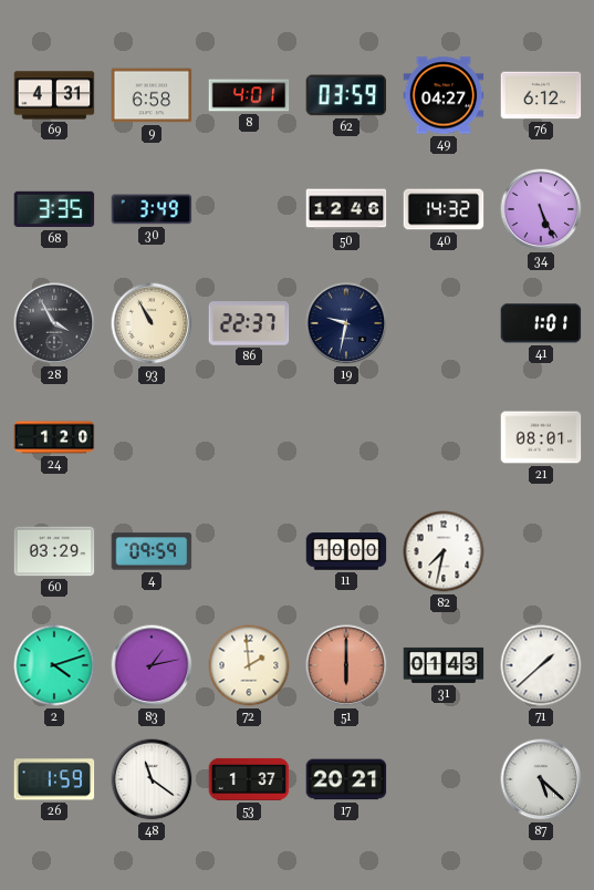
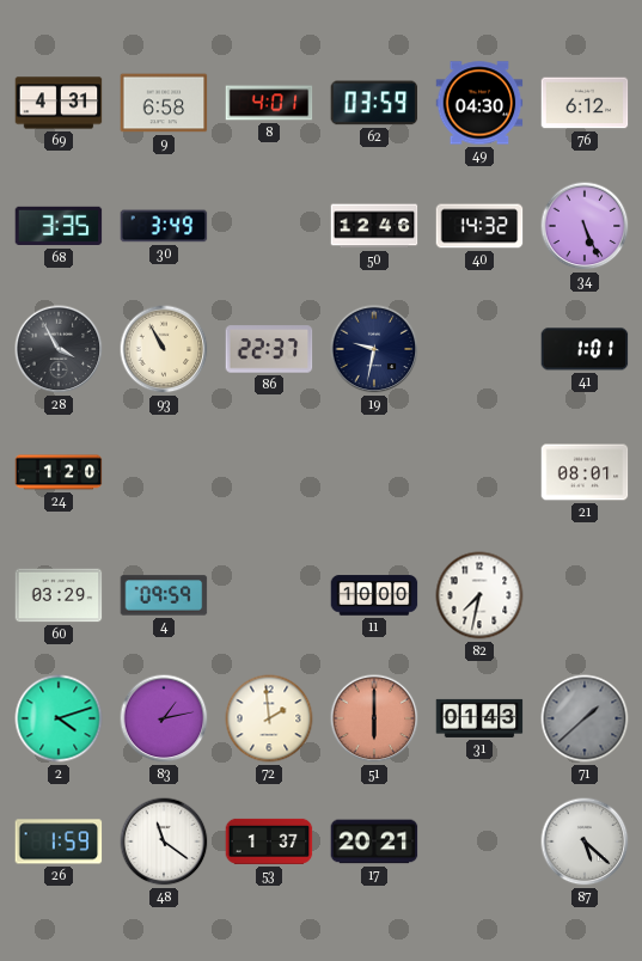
49: 04:27 -> 04:30
71 dial: white -> grey
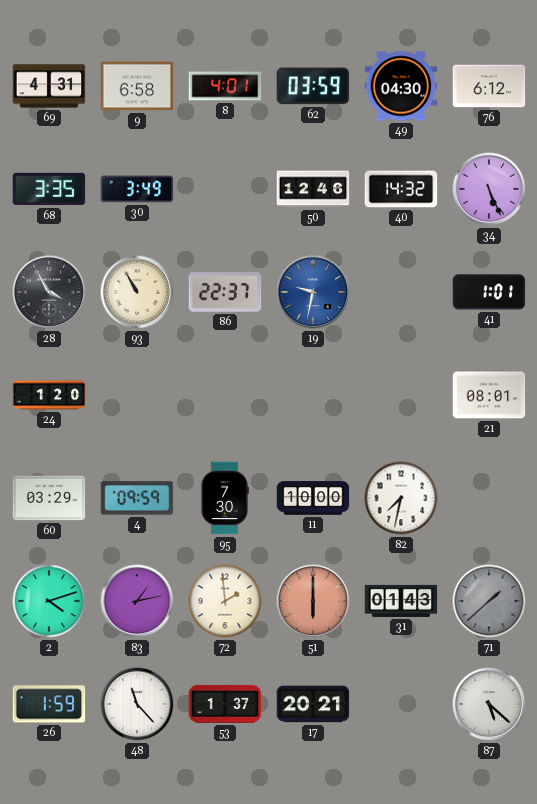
19 dial: navy -> blue
95: none -> 7:30
48: 11:21 -> 11:23
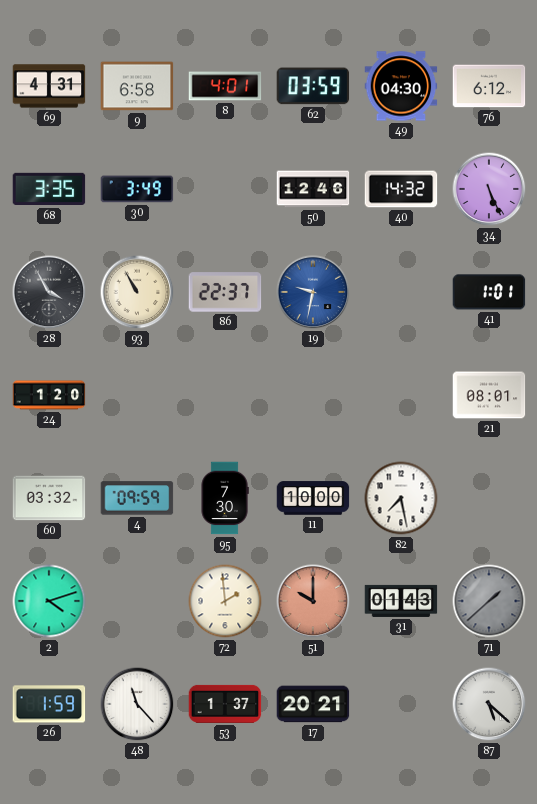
60: 03:29 -> 03:32
82: 7:32 -> 7:28
83: 1:13 -> none
51: 6:00 -> 10:00
